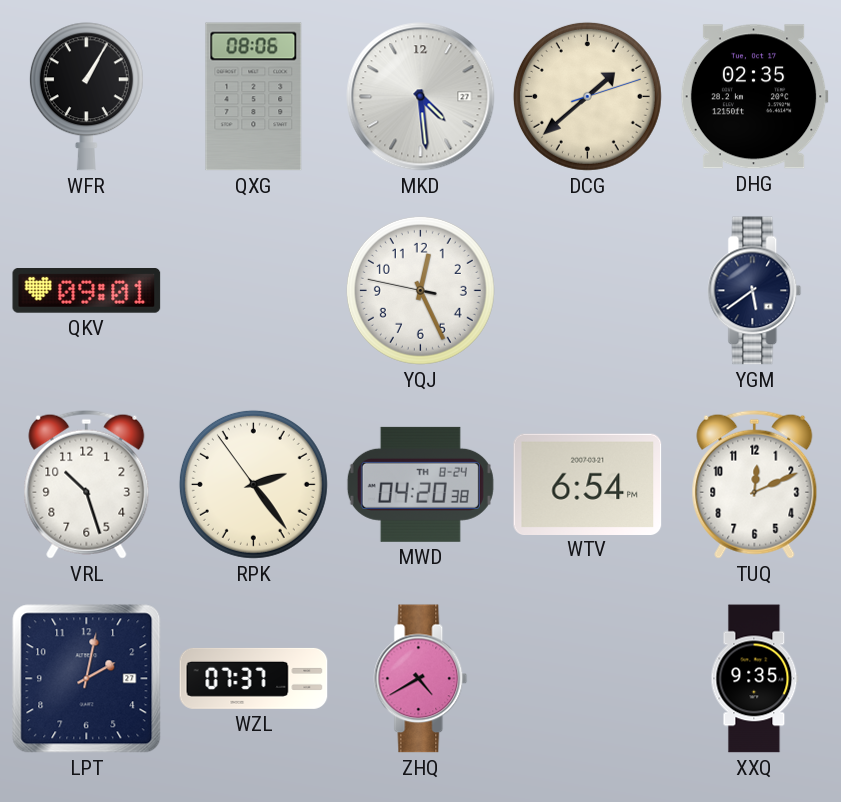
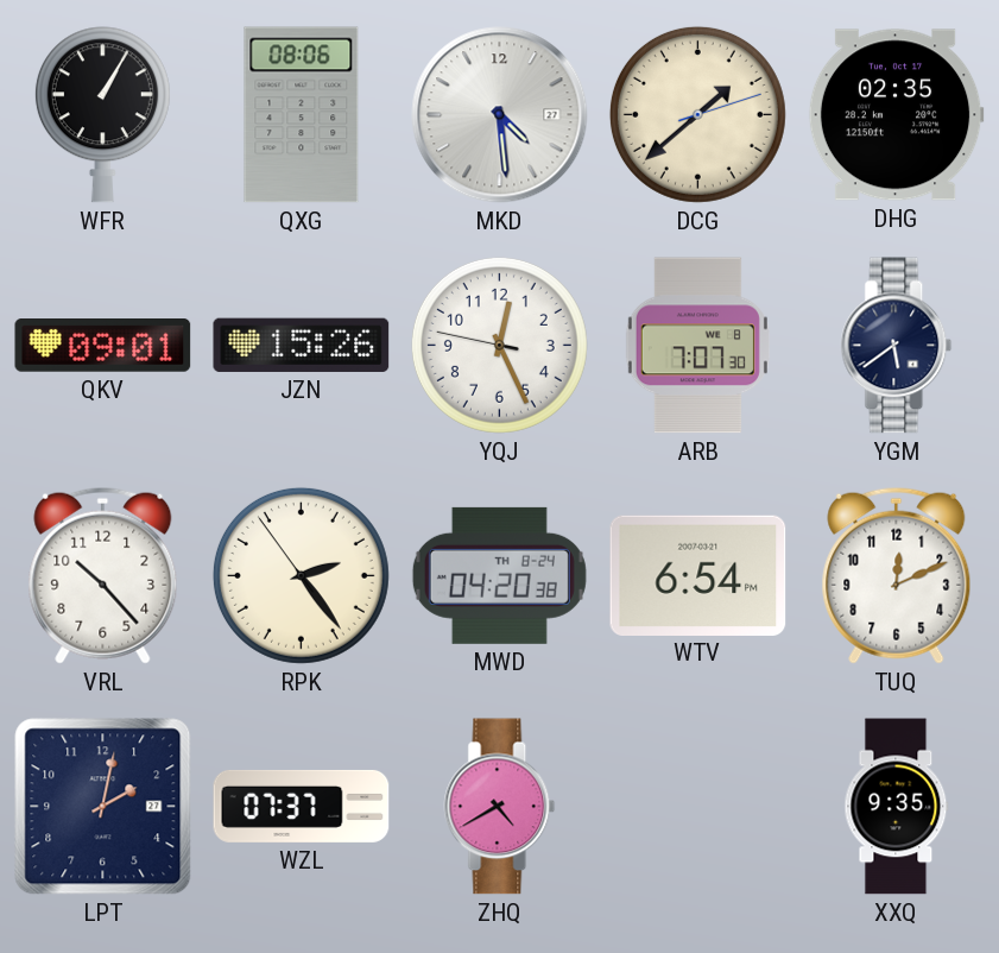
JZN: none -> 15:26
ARB: none -> 7:07
VRL: 10:27 -> 10:23
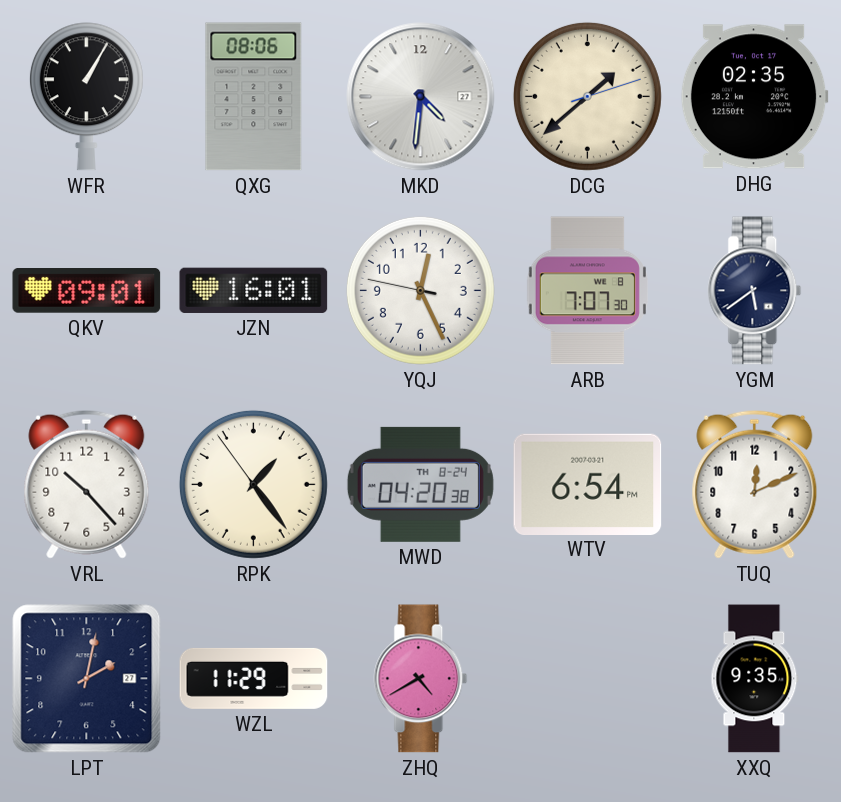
MKD: 4:29 -> 4:31
JZN: 15:26 -> 16:01
RPK: 2:23 -> 1:23
WZL: 07:37 -> 11:29
